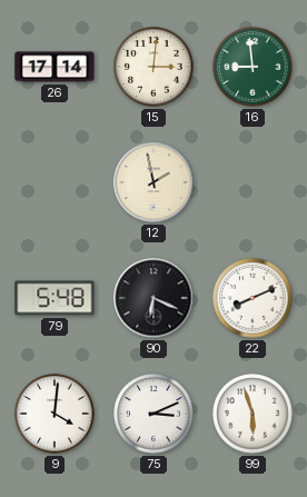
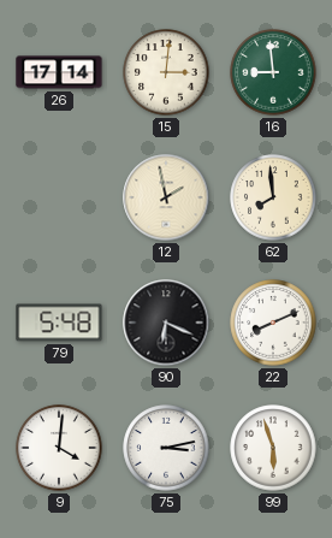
62: none -> 7:59
75: 3:11 -> 3:13
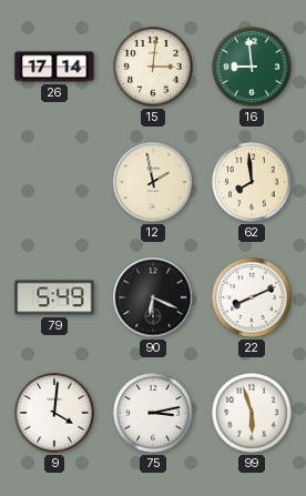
79: 5:48 -> 5:49
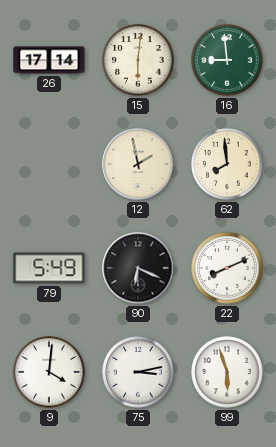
15: 3:01 -> 6:01
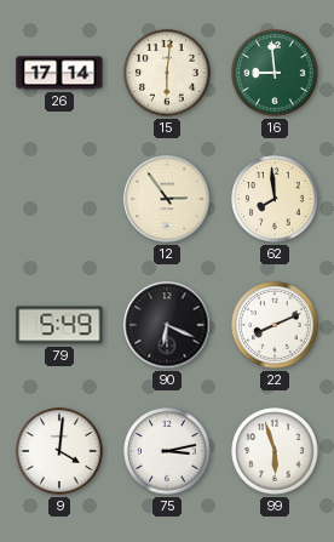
12: 1:58 -> 2:54
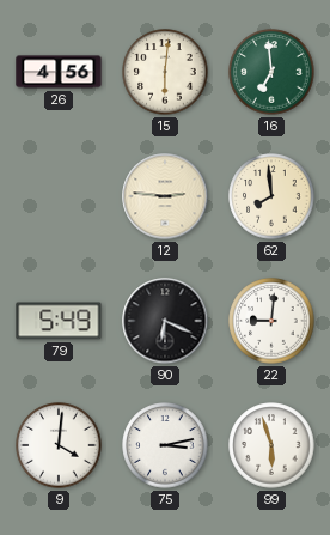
26: 17:14 -> 4:56
16: 8:59 -> 6:59
12: 2:54 -> 2:46
22: 8:11 -> 9:01
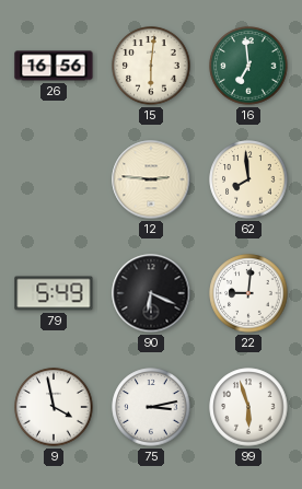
26: 4:56 -> 16:56
9: 4:01 -> 3:58
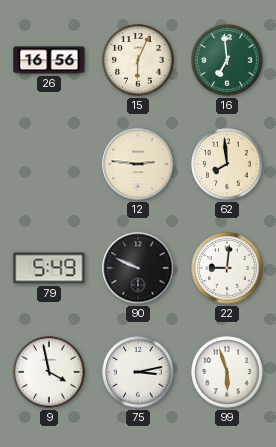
15: 6:01 -> 6:04
90: 6:19 -> 9:49
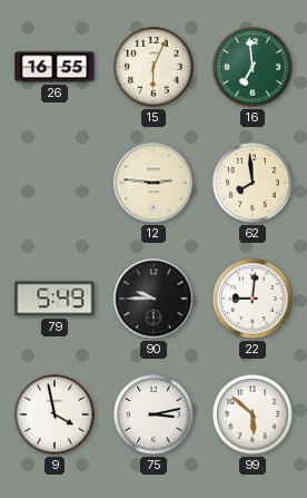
26: 16:56 -> 16:55
90: 9:49 -> 9:45
99: 5:57 -> 5:52
